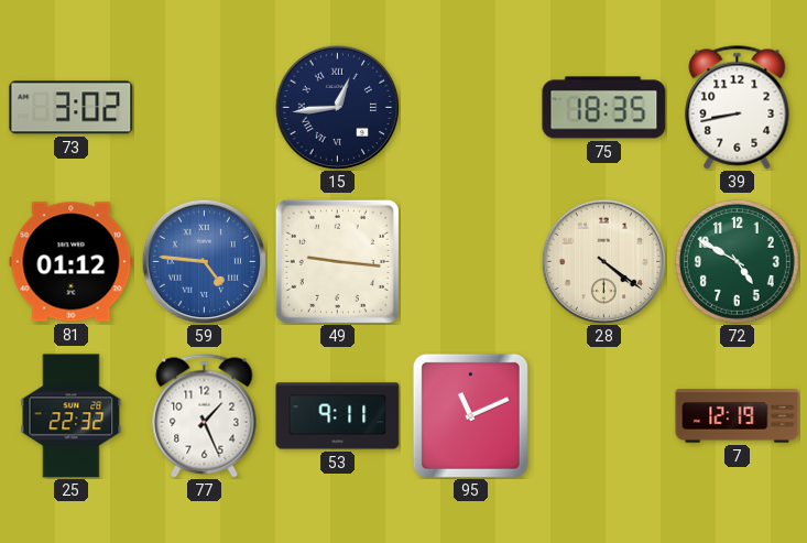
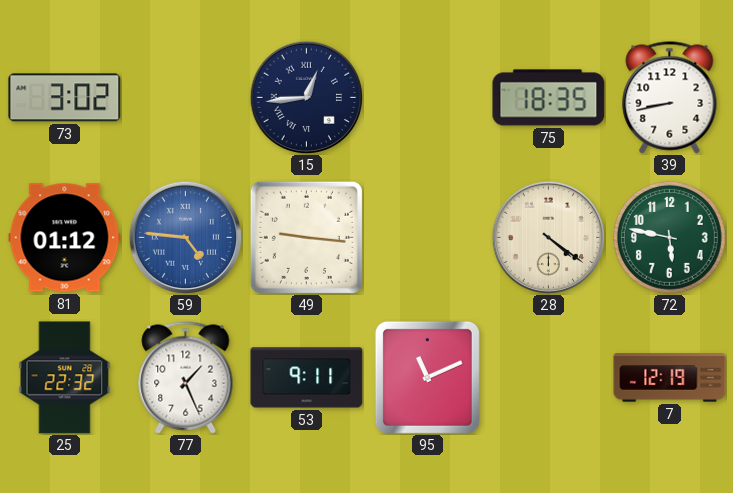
72: 4:50 -> 5:47
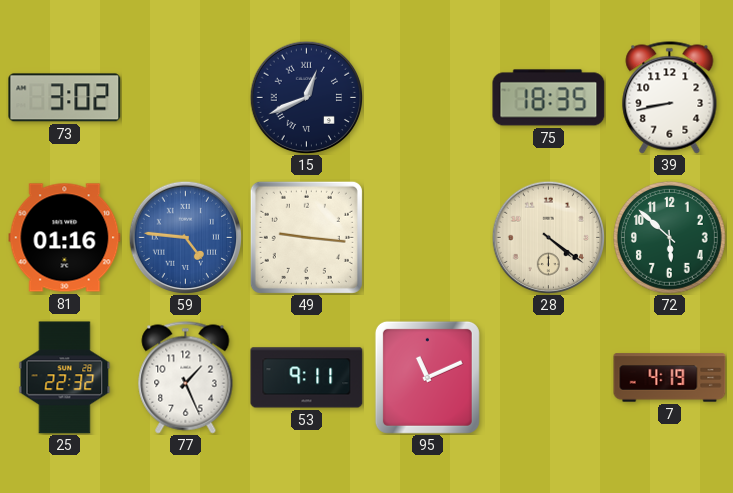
15: 12:44 -> 12:41
81: 01:12 -> 01:16
72: 5:47 -> 5:52
7: 12:19 -> 4:19
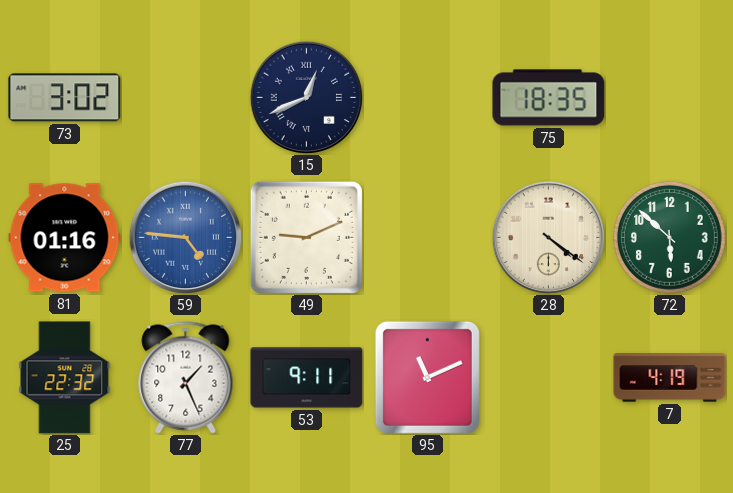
39: 8:43 -> none
49: 9:16 -> 9:11
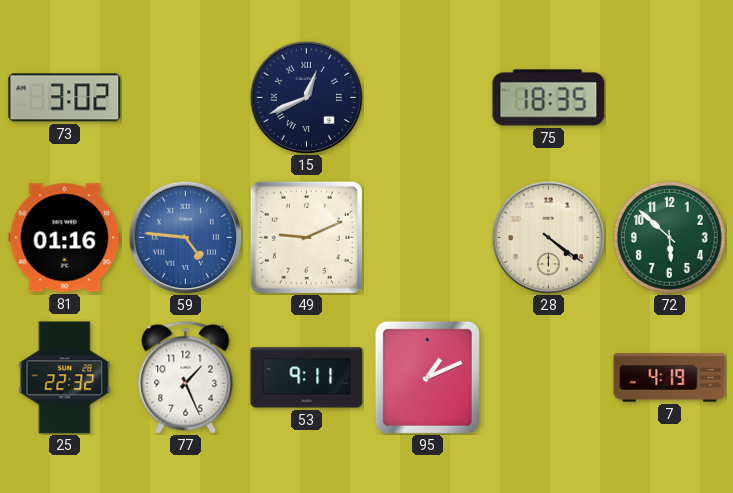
95: 11:11 -> 1:11
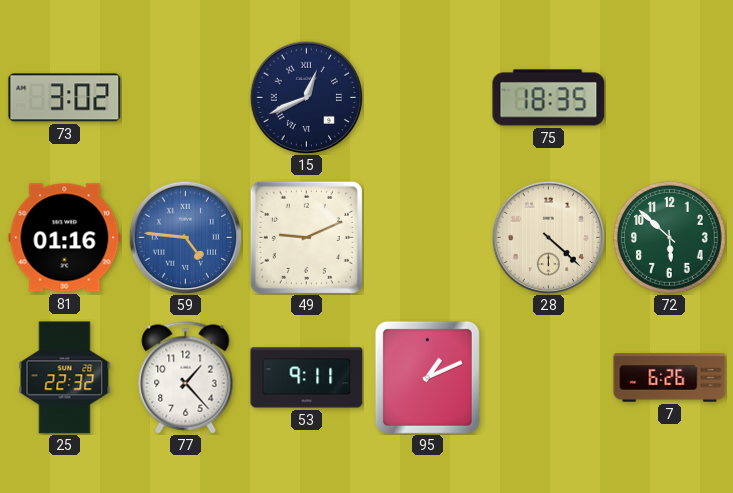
28: 4:21 -> 4:22
77: 1:26 -> 1:23
7: 4:19 -> 6:26
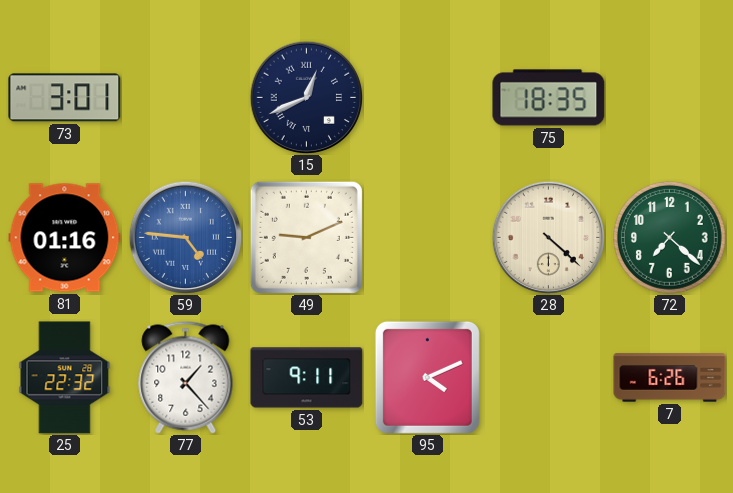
73: 3:02 -> 3:01
72: 5:52 -> 7:22
95: 1:11 -> 4:11
